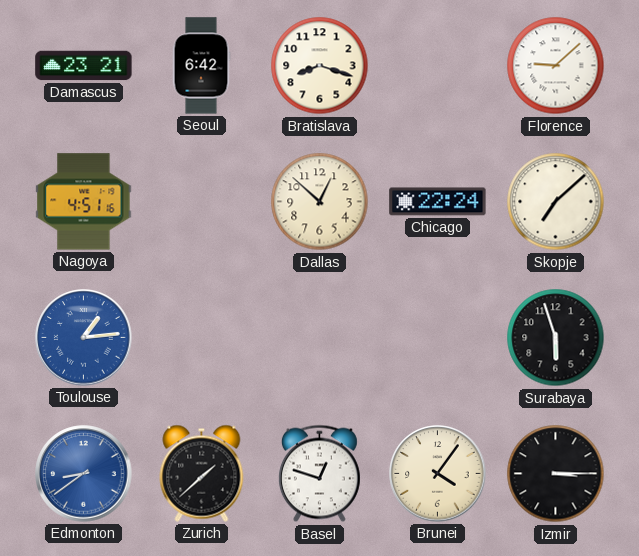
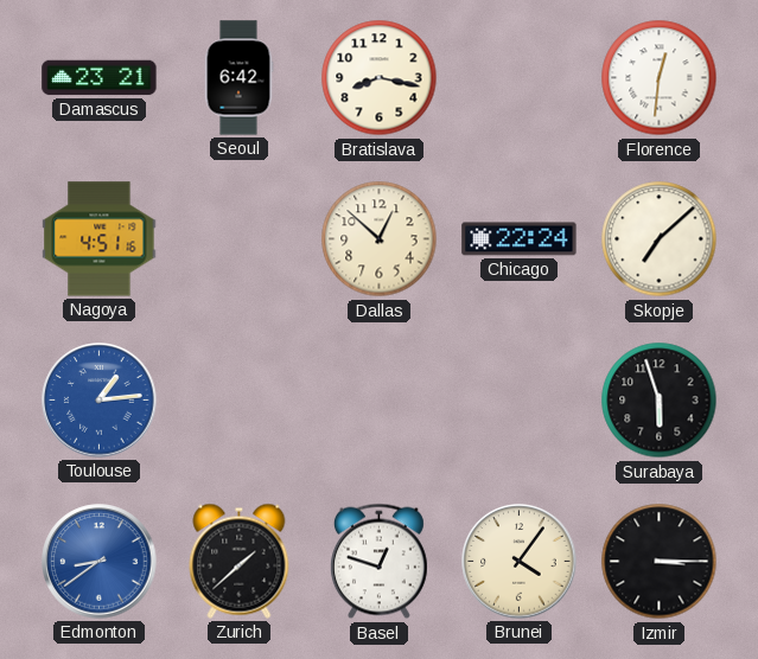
Bratislava: 8:18 -> 8:17
Florence: 9:08 -> 12:31
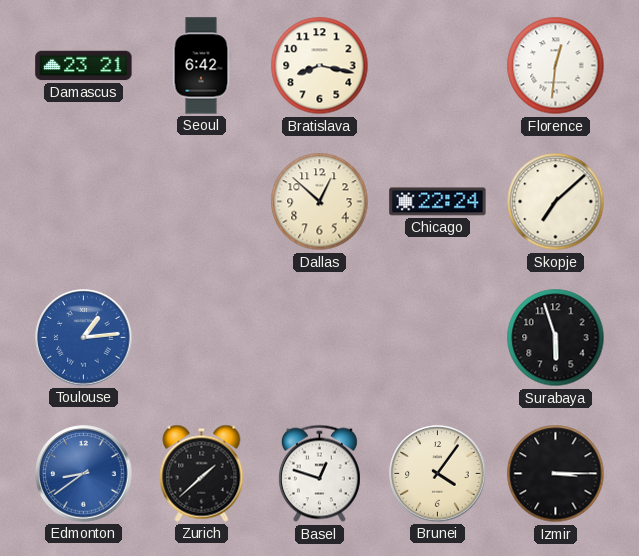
Nagoya: 4:51 -> none
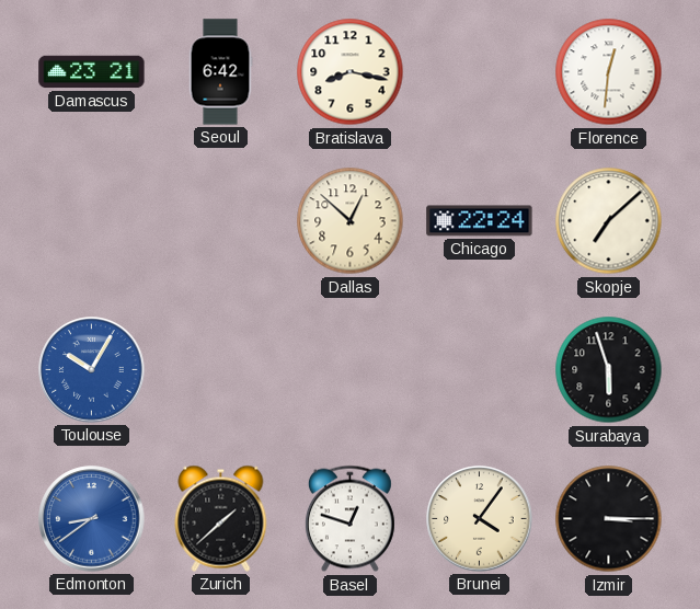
Toulouse: 1:14 -> 10:05
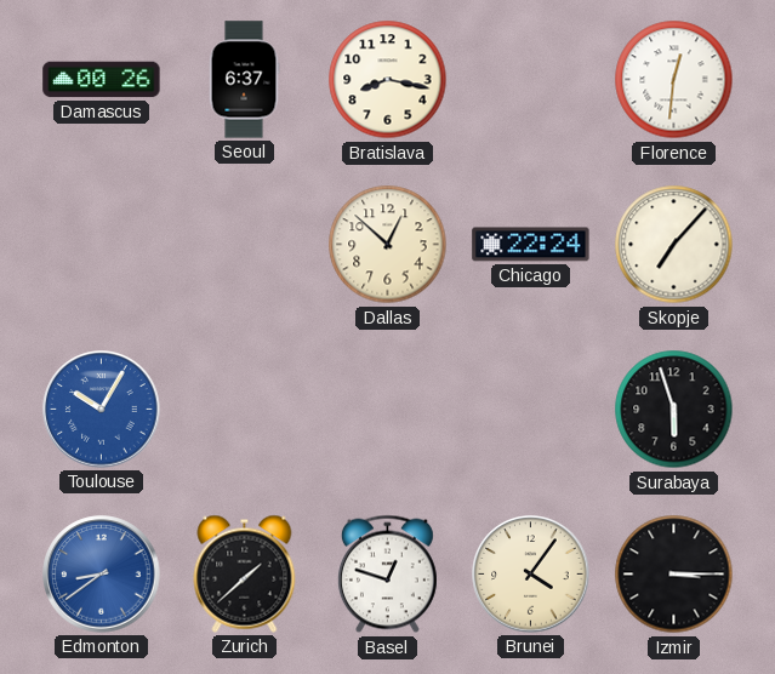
Damascus: 23:21 -> 00:26
Seoul: 6:42 -> 6:37
Skopje: 7:08 -> 7:07
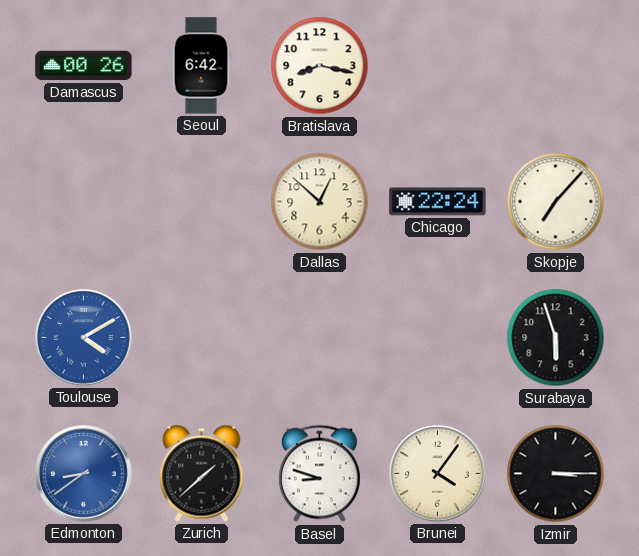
Seoul: 6:37 -> 6:42
Florence: 12:31 -> none
Toulouse: 10:05 -> 4:10
Basel: 12:48 -> 8:48
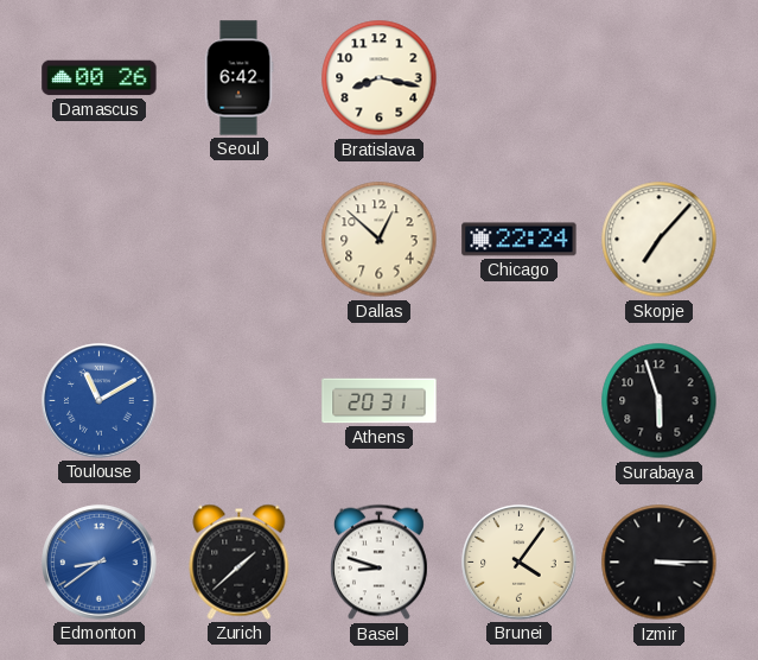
Toulouse: 4:10 -> 11:10
Athens: none -> 20:31
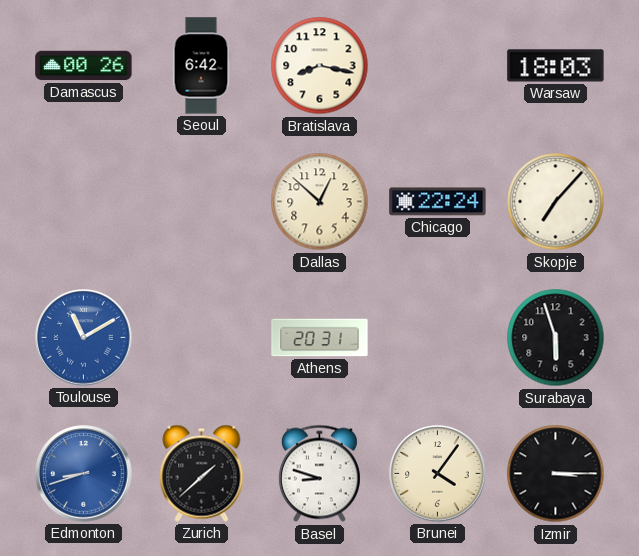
Warsaw: none -> 18:03
Edmonton: 8:39 -> 8:42
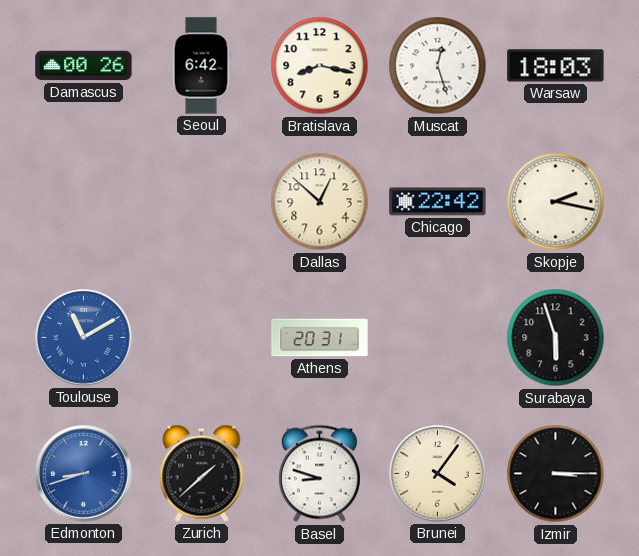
Muscat: none -> 12:27
Chicago: 22:24 -> 22:42
Skopje: 7:07 -> 2:17
